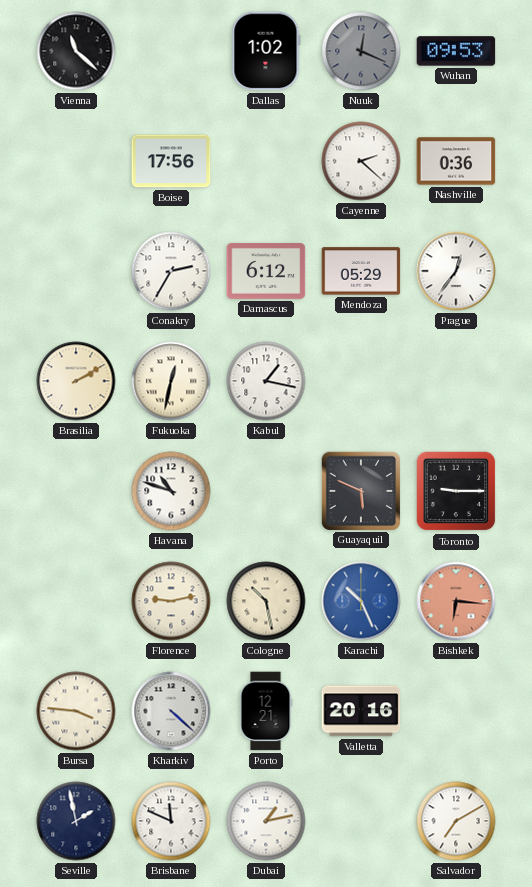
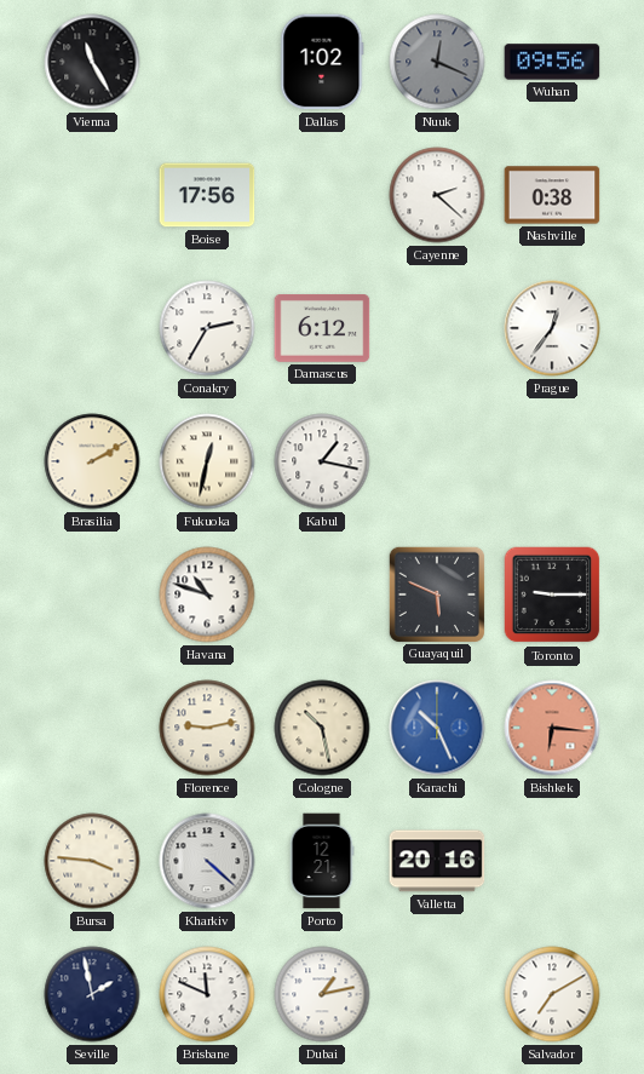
Vienna: 11:22 -> 11:25
Wuhan: 09:53 -> 09:56
Nashville: 0:36 -> 0:38
Mendoza: 05:29 -> none
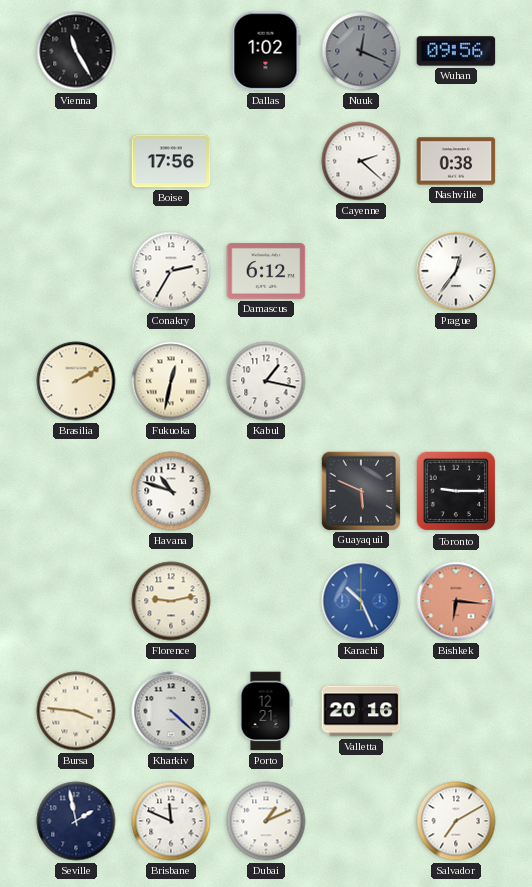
Cologne: 10:28 -> none
Dubai: 1:13 -> 1:11
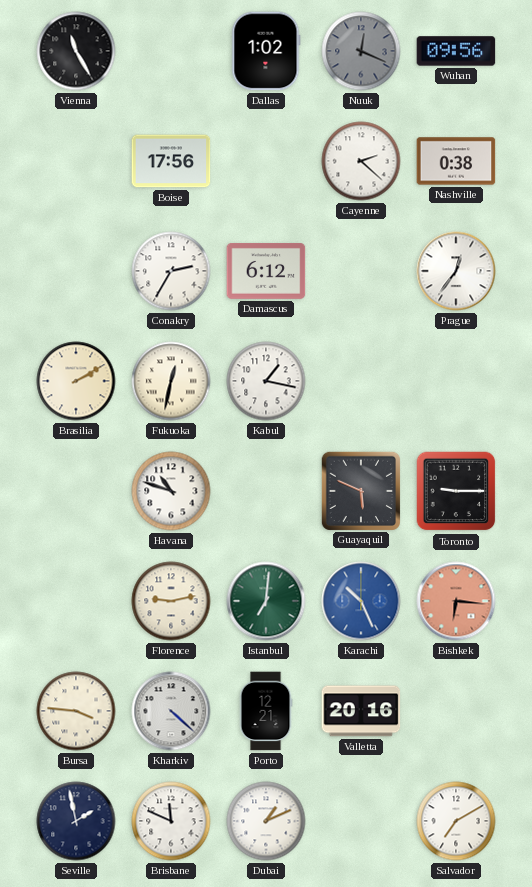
Istanbul: none -> 7:01
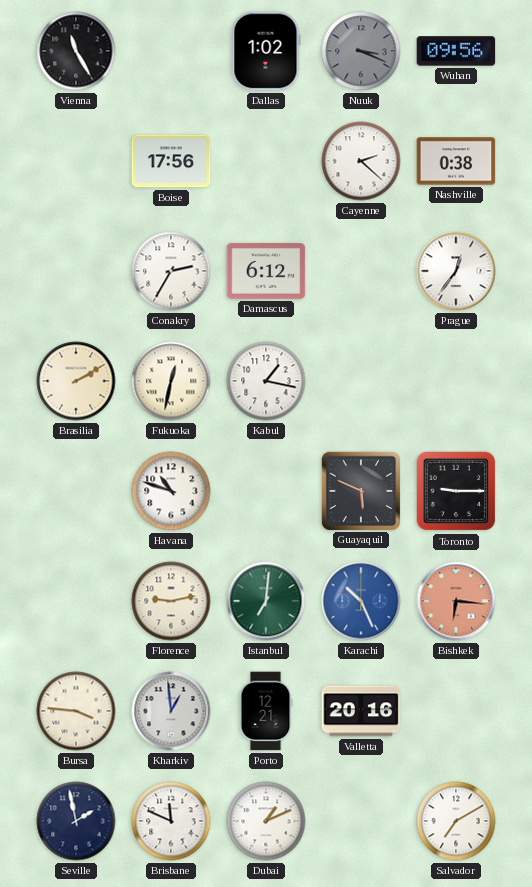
Nuuk: 12:19 -> 3:19
Kharkiv: 4:22 -> 12:59
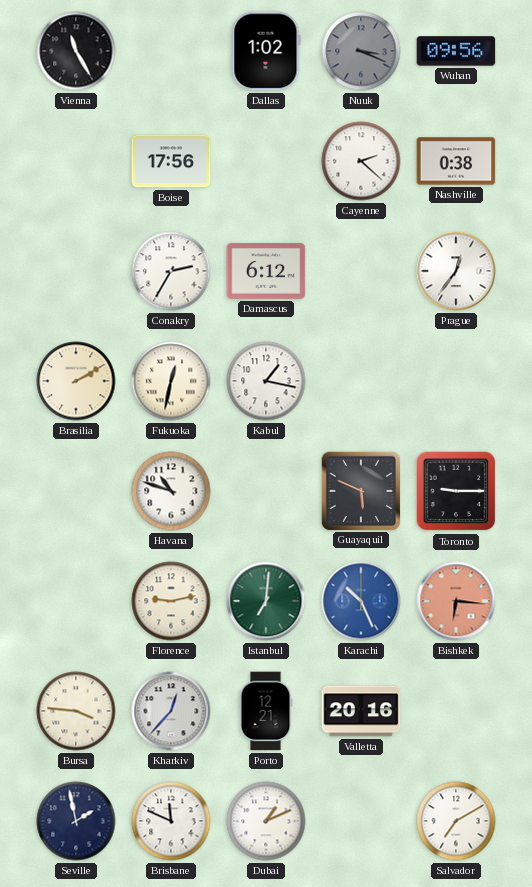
Kharkiv: 12:59 -> 12:37
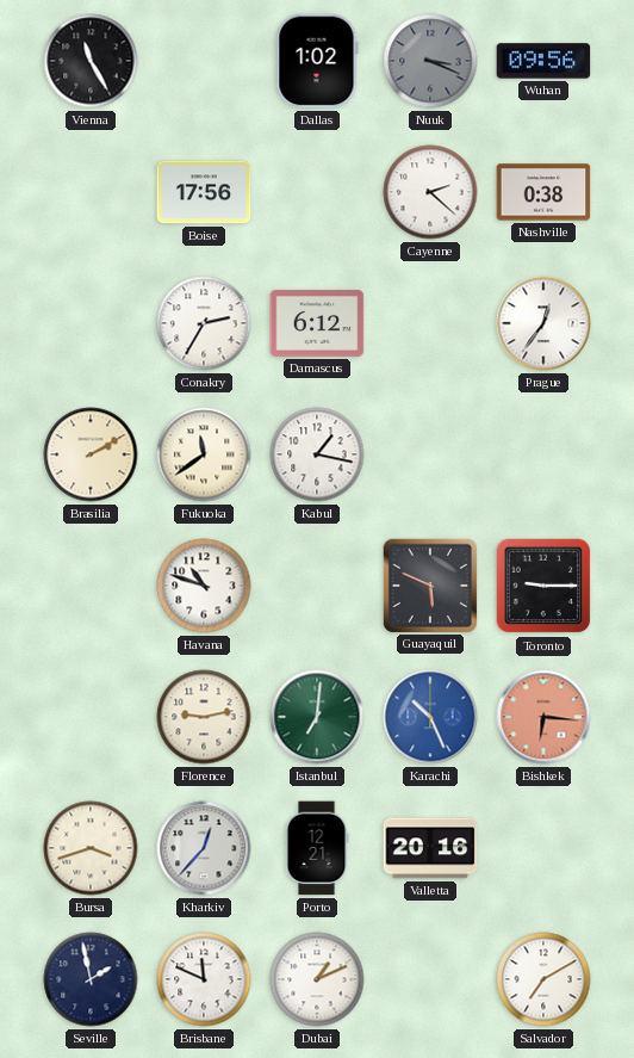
Fukuoka: 12:32 -> 11:39
Bursa: 3:46 -> 3:42
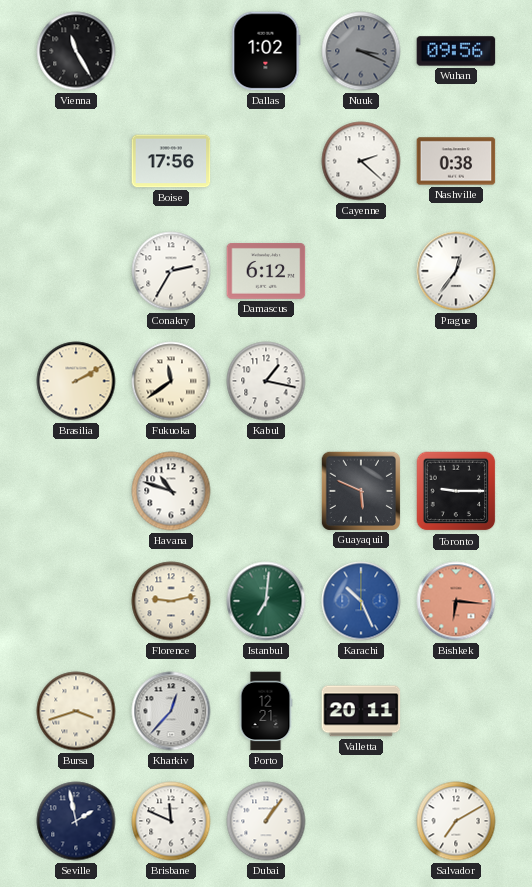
Valletta: 20:16 -> 20:11
Dubai: 1:11 -> 1:06
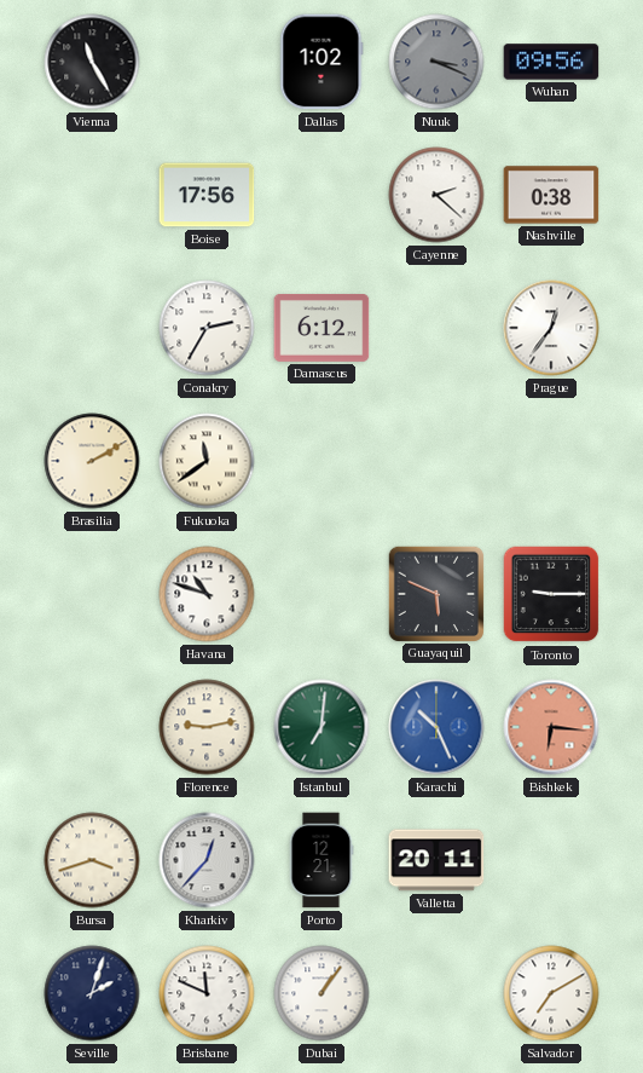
Kabul: 1:17 -> none
Seville: 1:58 -> 2:03
